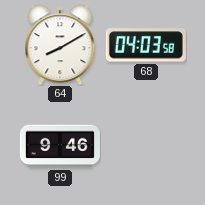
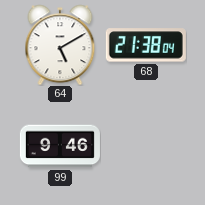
64: 8:10 -> 5:10
68: 04:03 -> 21:38
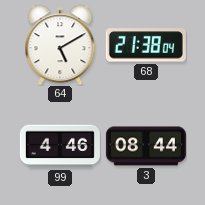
99: 9:46 -> 4:46
3: none -> 08:44
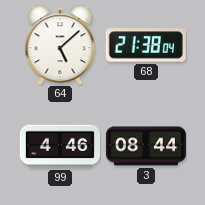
64: 5:10 -> 5:08
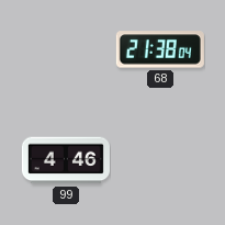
64: 5:08 -> none
3: 08:44 -> none
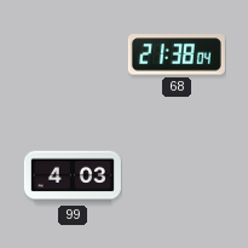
99: 4:46 -> 4:03
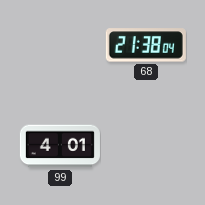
99: 4:03 -> 4:01
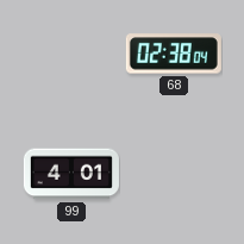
68: 21:38 -> 02:38
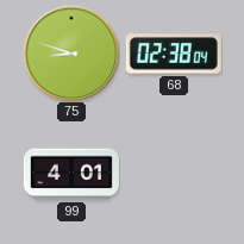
75: none -> 8:48
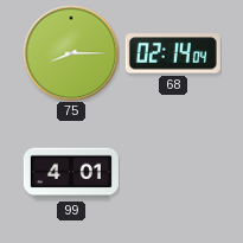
75: 8:48 -> 8:15
68: 02:38 -> 02:14
